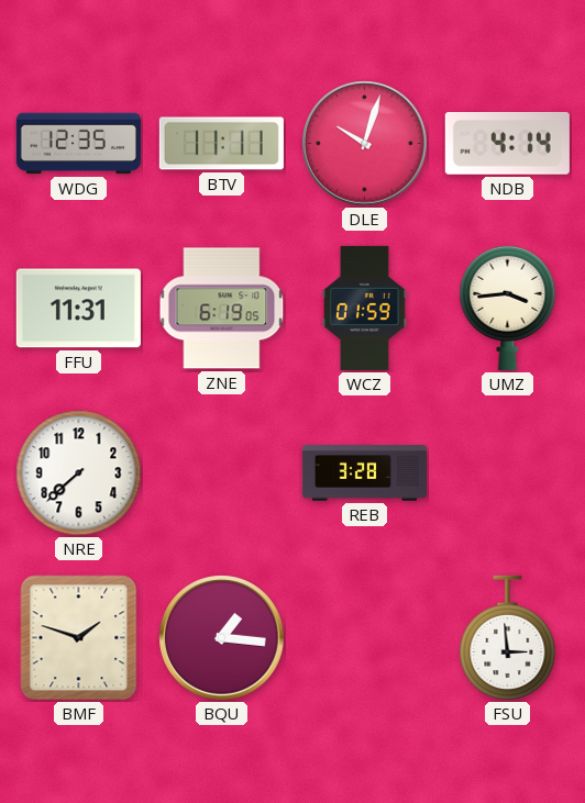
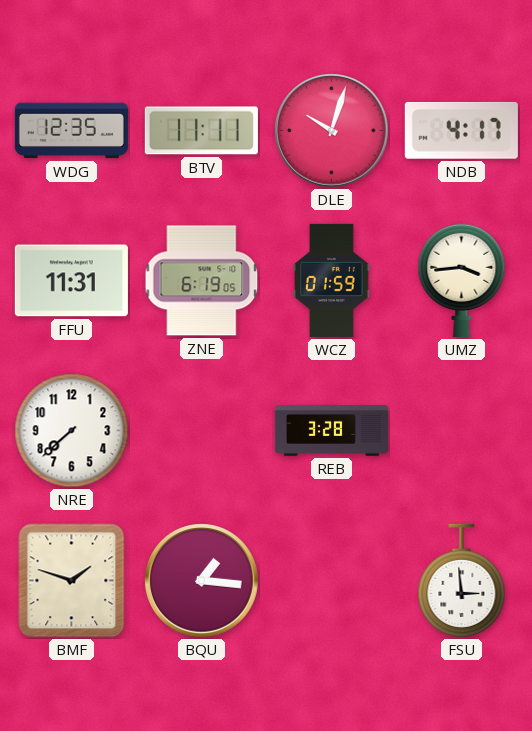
NDB: 4:14 -> 4:17
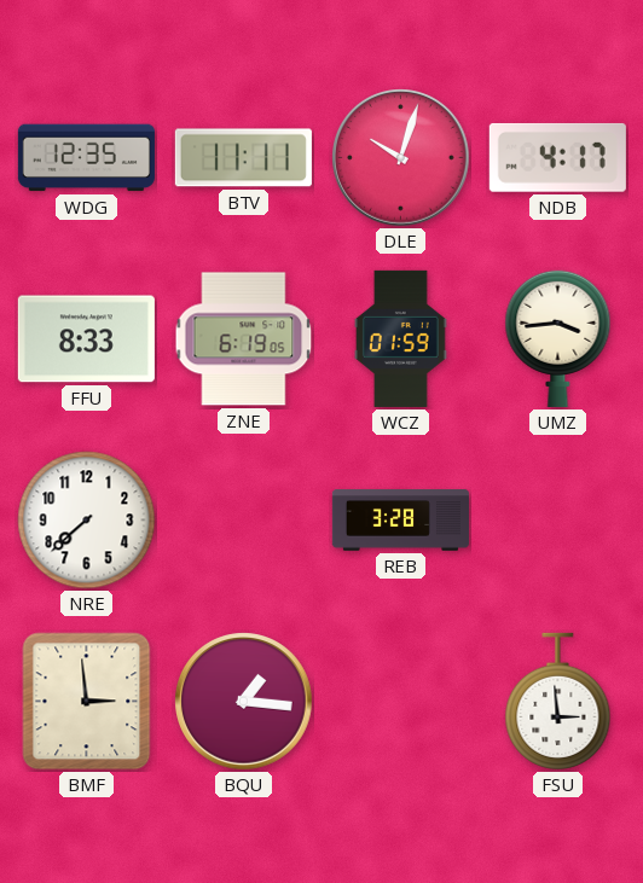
FFU: 11:31 -> 8:33
BMF: 1:48 -> 2:59
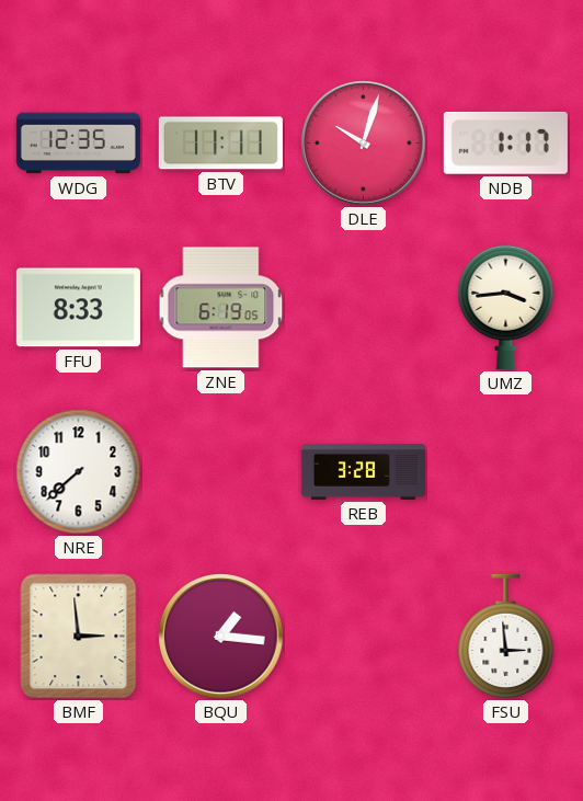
NDB: 4:17 -> 1:17
WCZ: 01:59 -> none
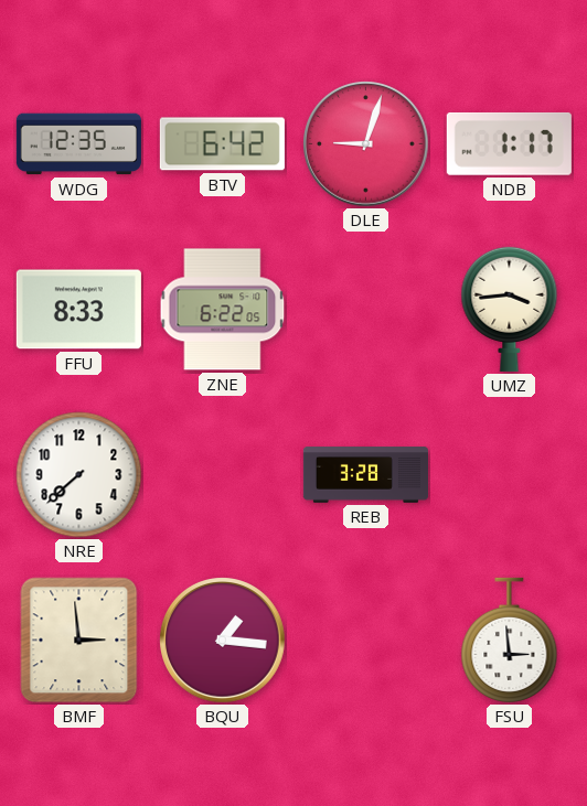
BTV: 11:11 -> 6:42
DLE: 10:03 -> 9:03
ZNE: 6:19 -> 6:22
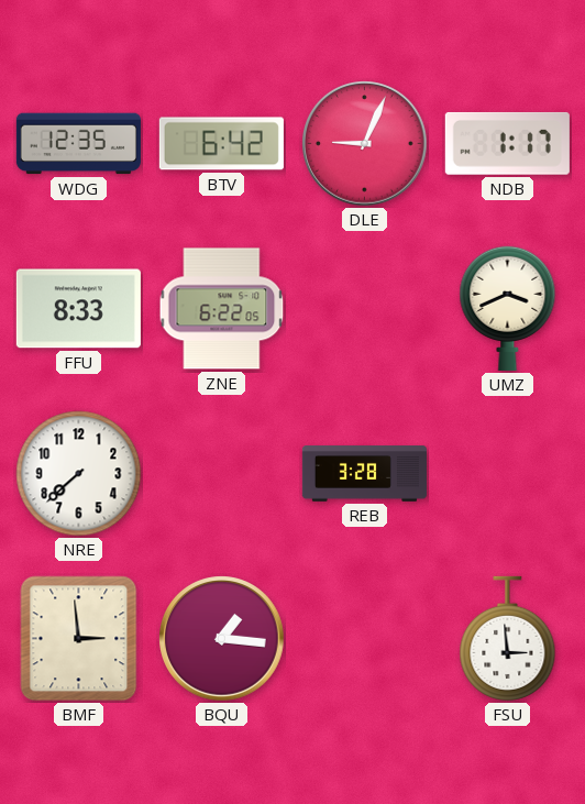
DLE: 9:03 -> 9:04
UMZ: 3:44 -> 3:41
